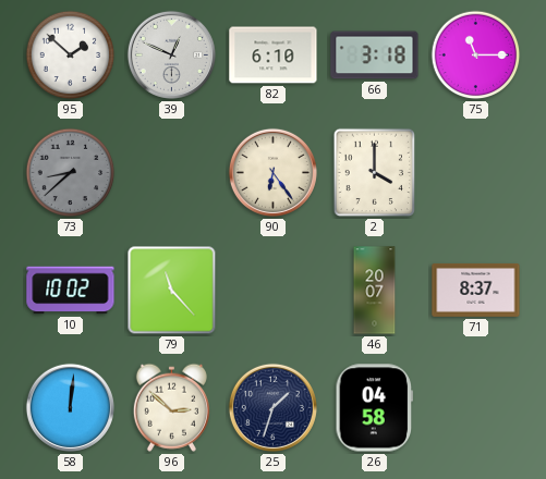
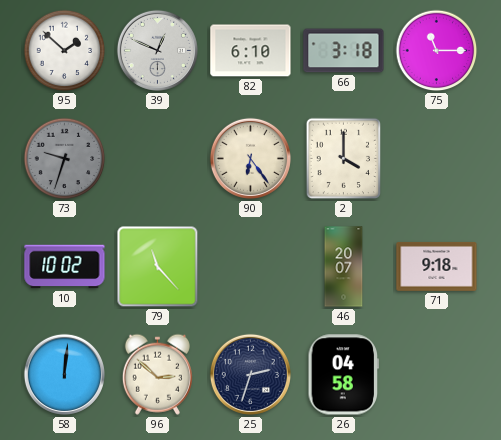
73: 8:38 -> 9:33
71: 8:37 -> 9:18
25: 1:33 -> 2:33
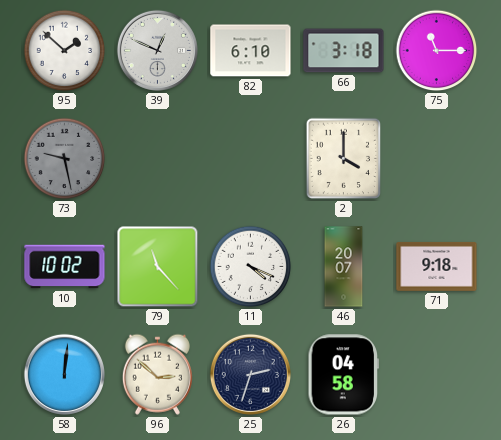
73: 9:33 -> 9:28
90: 6:24 -> none
11: none -> 4:19
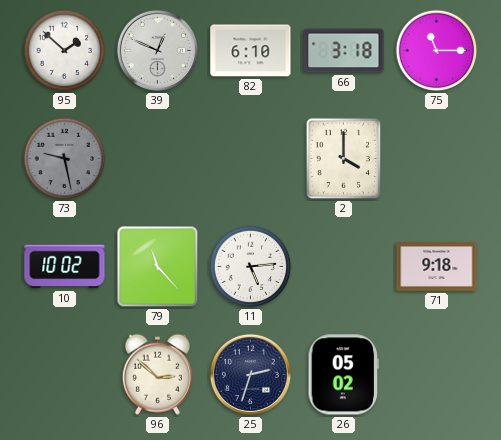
11: 4:19 -> 5:14
46: 20:07 -> none
58: 12:01 -> none
26: 04:58 -> 05:02
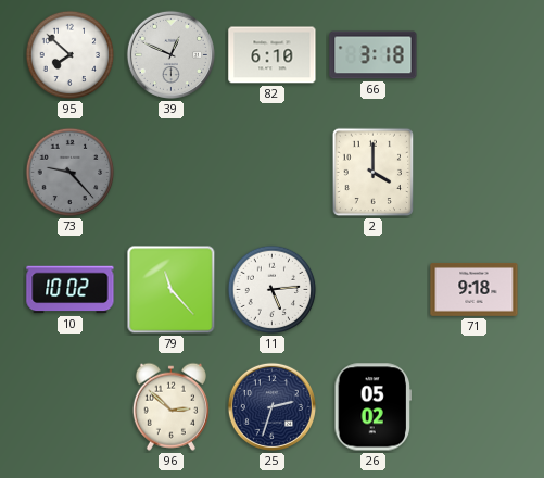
95: 1:52 -> 7:52
75: 11:15 -> none
73: 9:28 -> 9:23
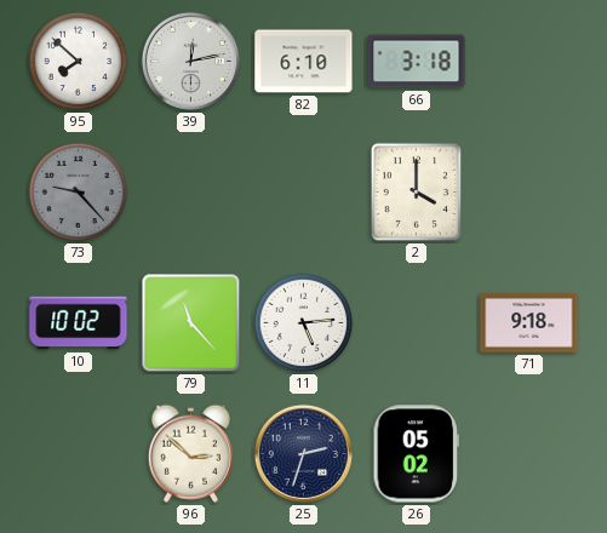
39: 12:49 -> 12:13
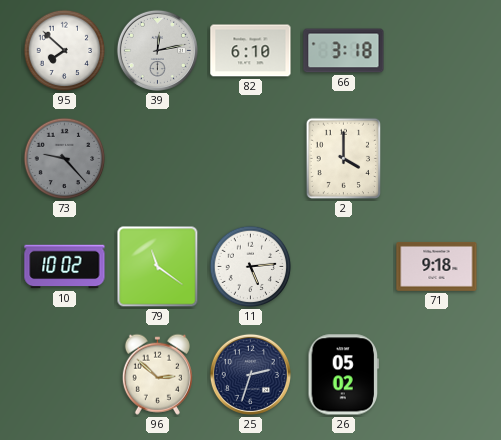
79: 11:23 -> 11:21
